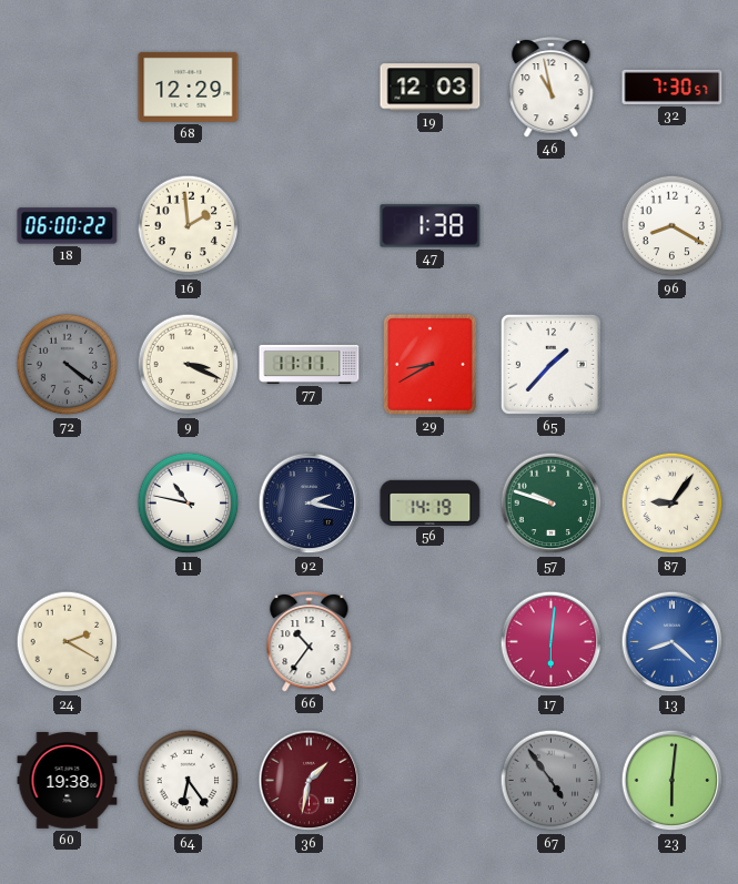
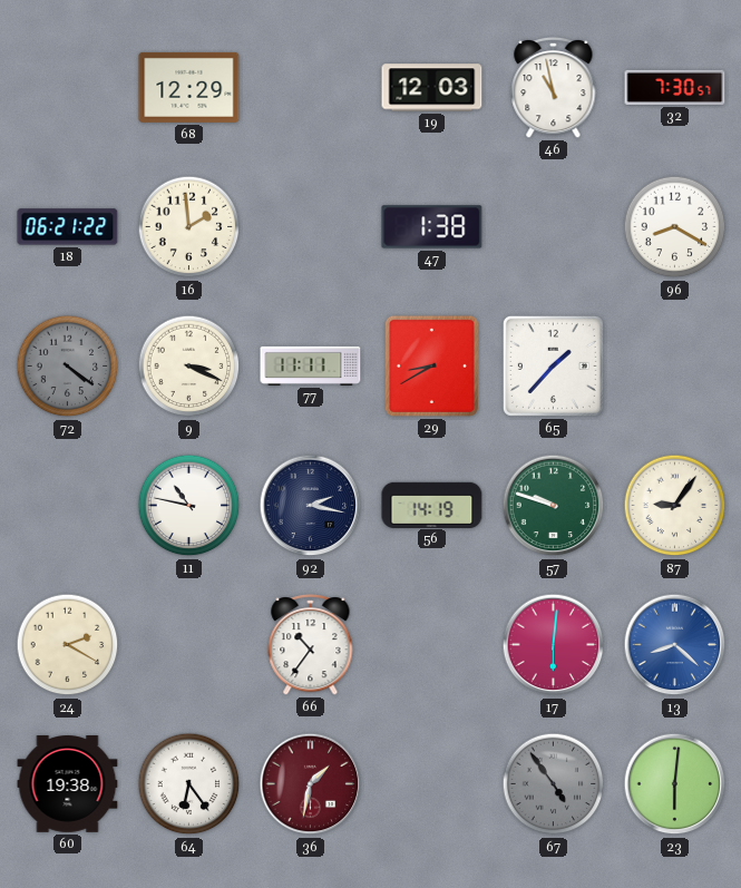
18: 06:00 -> 06:21
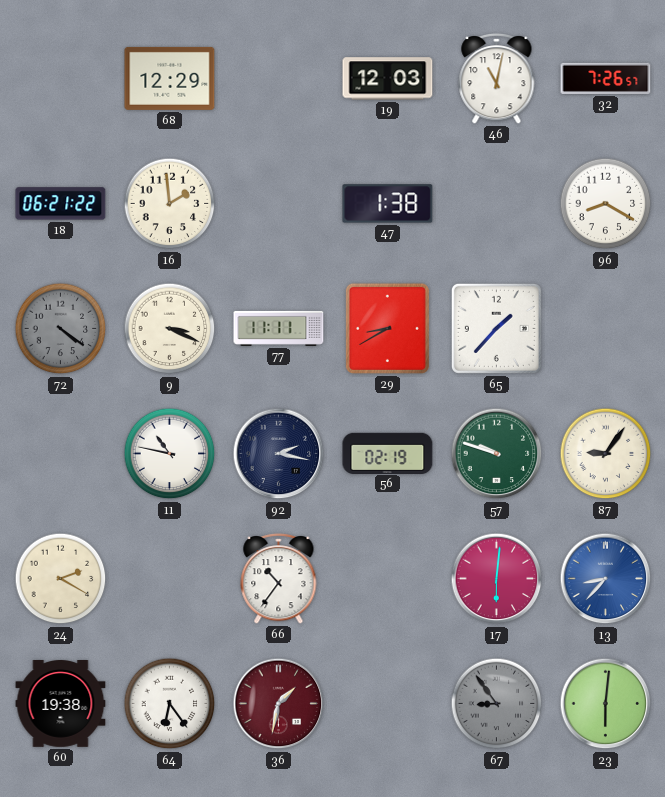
46: 10:58 -> 11:02
32: 7:30 -> 7:26
56: 14:19 -> 02:19
13: 8:22 -> 8:37
67: 4:54 -> 8:54
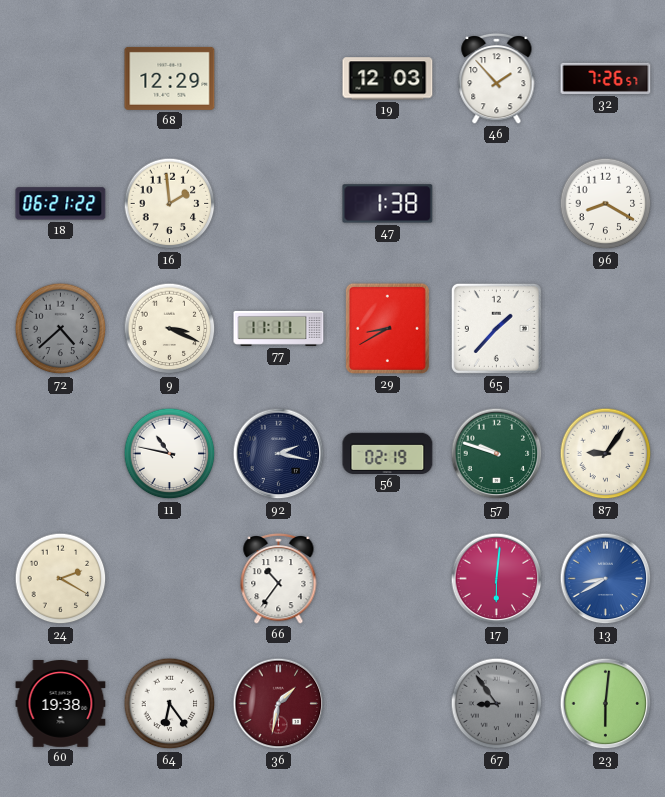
46: 11:02 -> 1:53
72: 4:21 -> 4:38
13: 8:37 -> 8:40
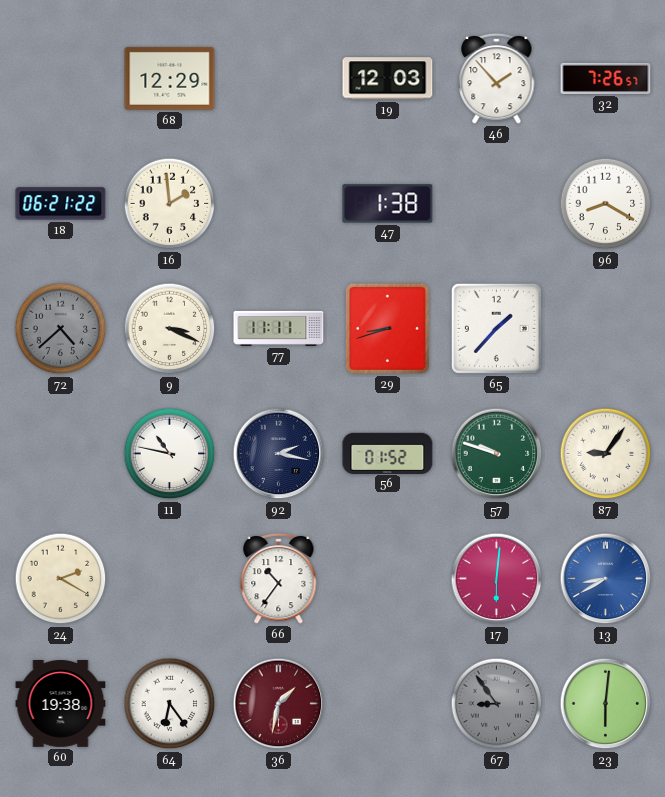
29: 8:40 -> 8:42
56: 02:19 -> 01:52
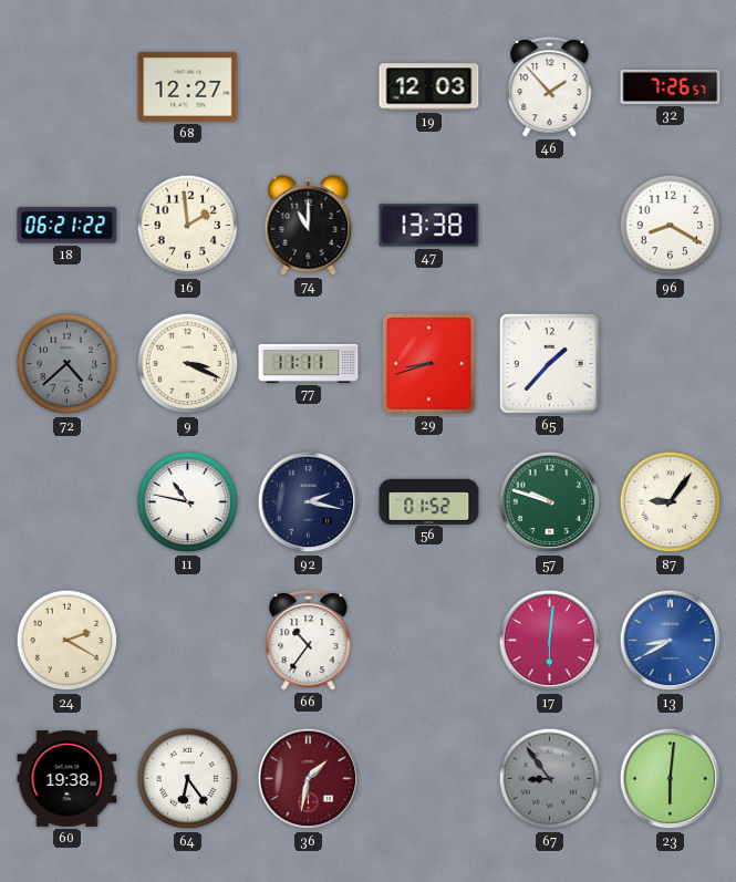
68: 12:29 -> 12:27
74: none -> 11:00
47: 1:38 -> 13:38
